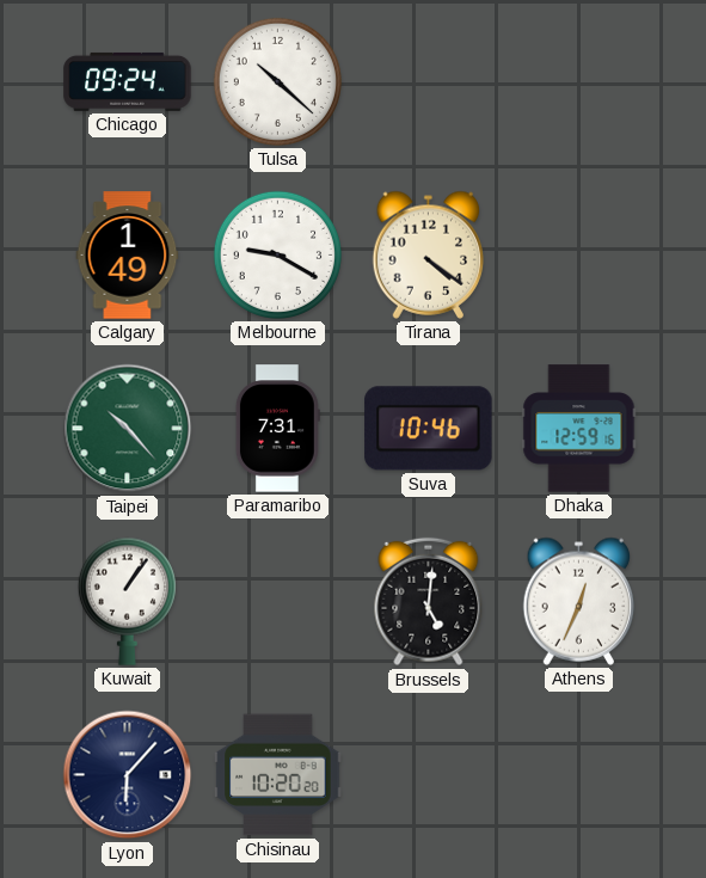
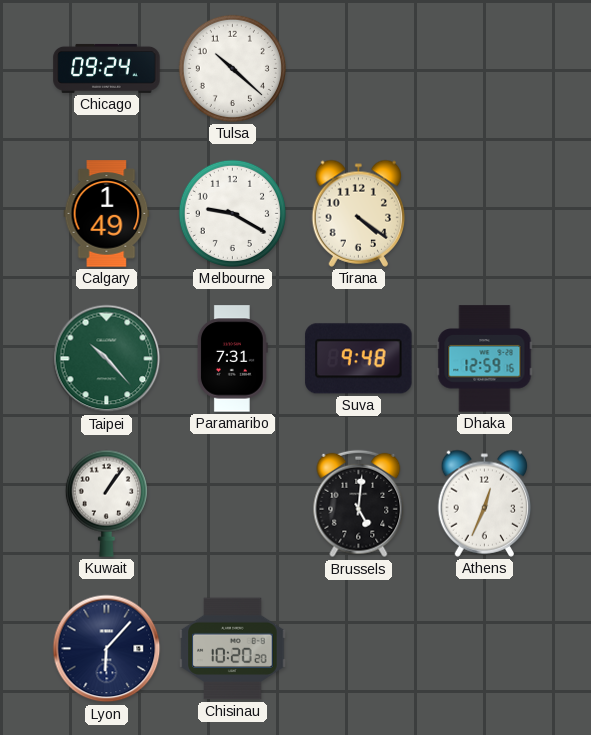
Suva: 10:46 -> 9:48
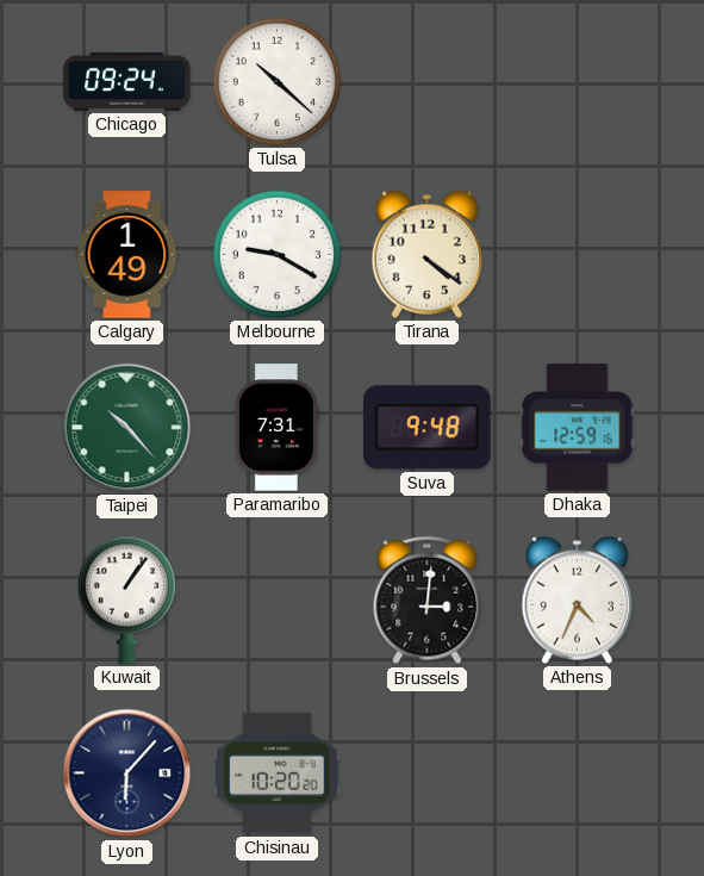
Brussels: 5:01 -> 3:01
Athens: 12:34 -> 4:34
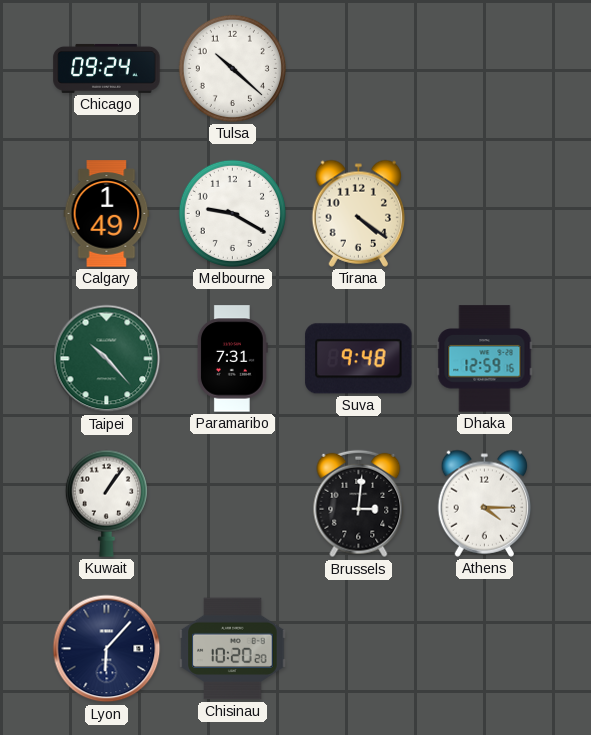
Athens: 4:34 -> 4:15
